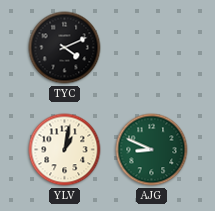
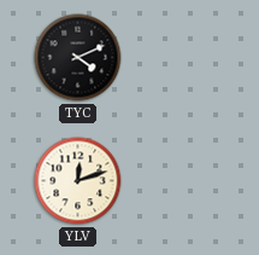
YLV: 1:02 -> 12:12
AJG: 8:49 -> none
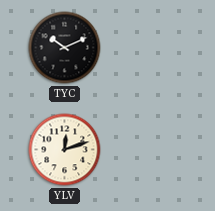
TYC: 4:11 -> 10:11
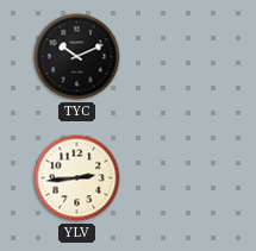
YLV: 12:12 -> 2:44
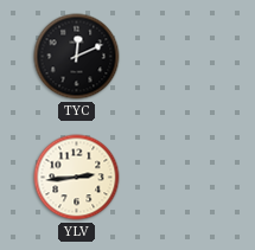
TYC: 10:11 -> 12:11
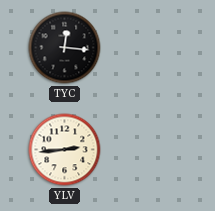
TYC: 12:11 -> 12:16
